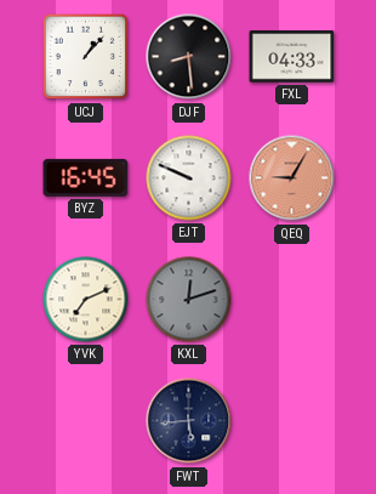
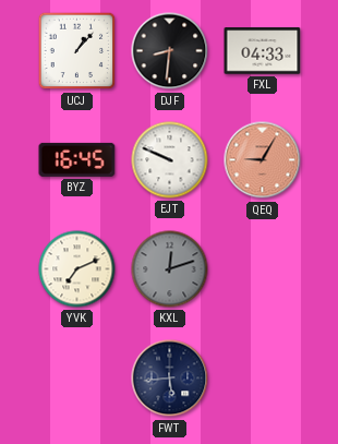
DJF: 8:29 -> 8:31
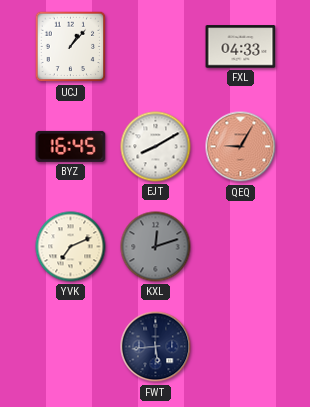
DJF: 8:31 -> none
EJT: 9:49 -> 8:10
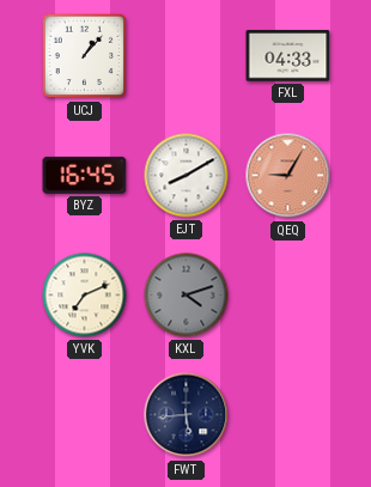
KXL: 12:12 -> 4:12
